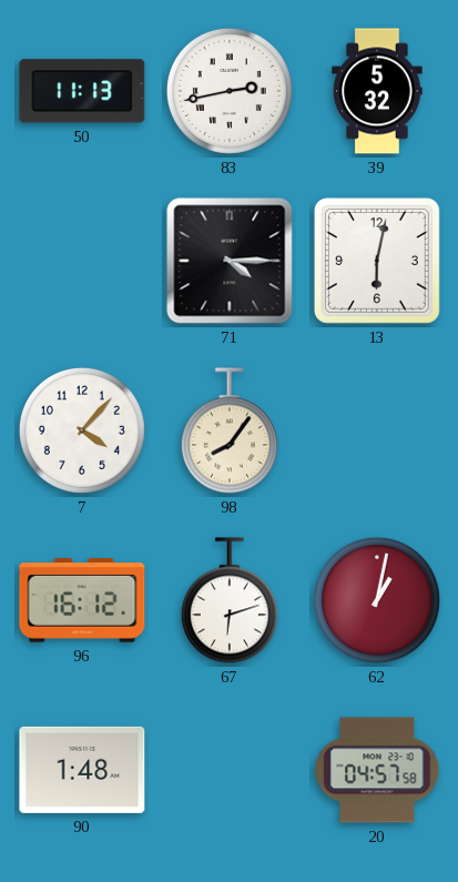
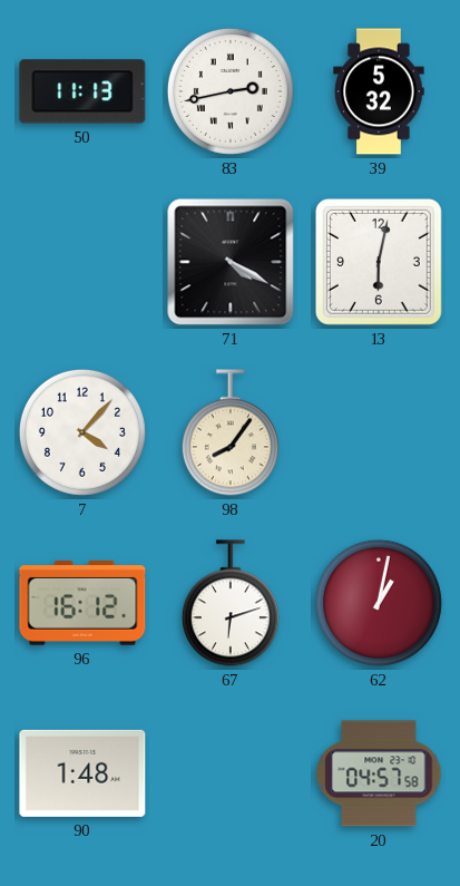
71: 4:15 -> 4:20
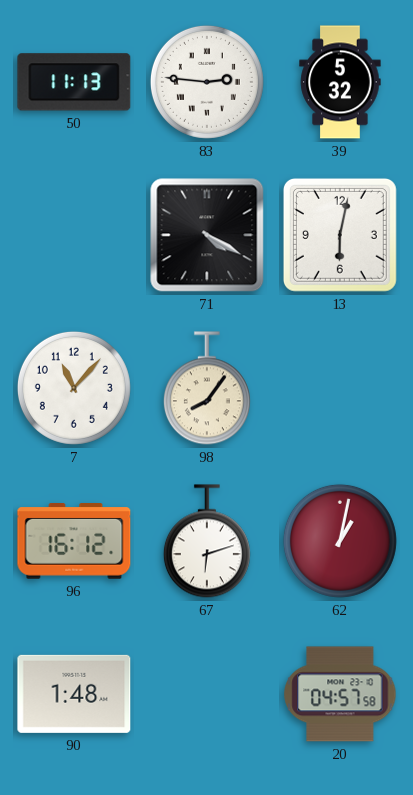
83: 2:43 -> 2:46
7: 4:07 -> 11:07
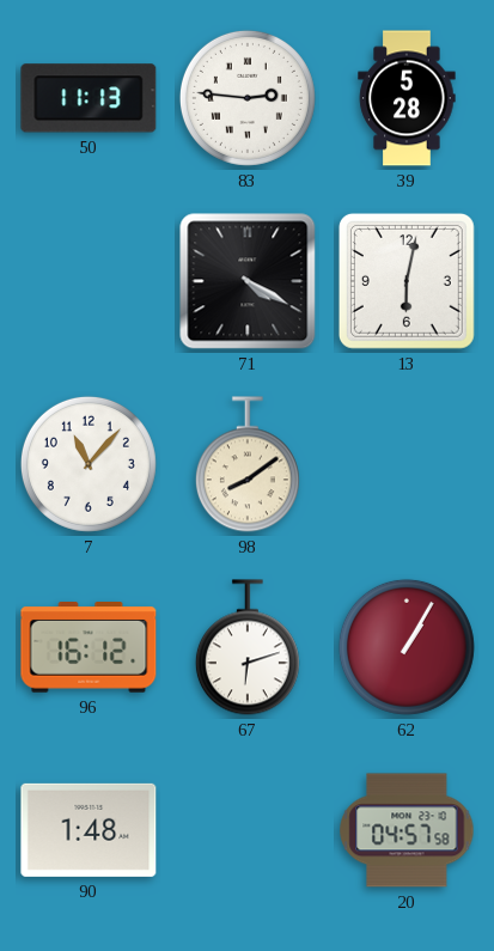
39: 5:32 -> 5:28
98: 8:06 -> 8:09
62: 1:02 -> 1:05
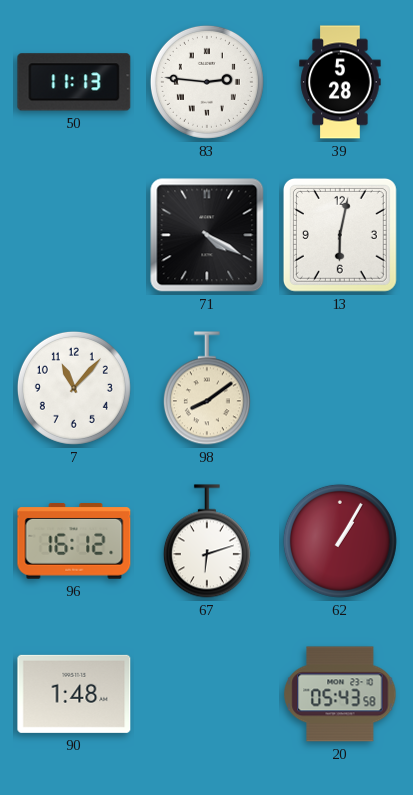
20: 04:57 -> 05:43
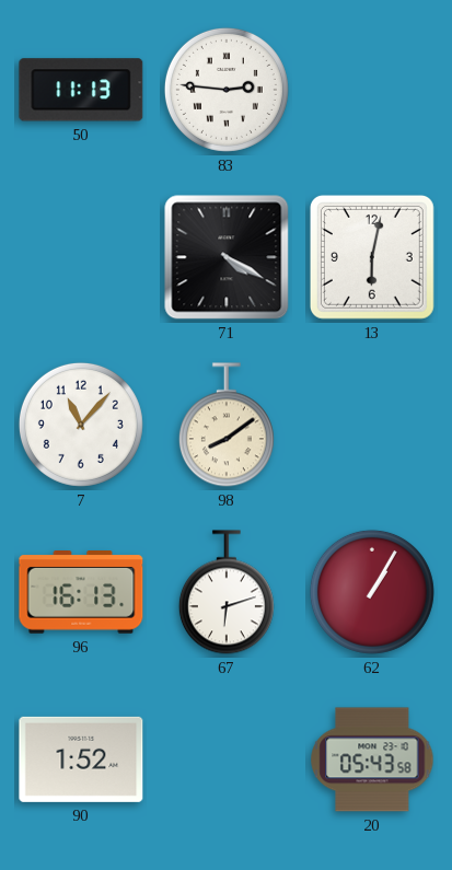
39: 5:28 -> none
96: 16:12 -> 16:13
90: 1:48 -> 1:52
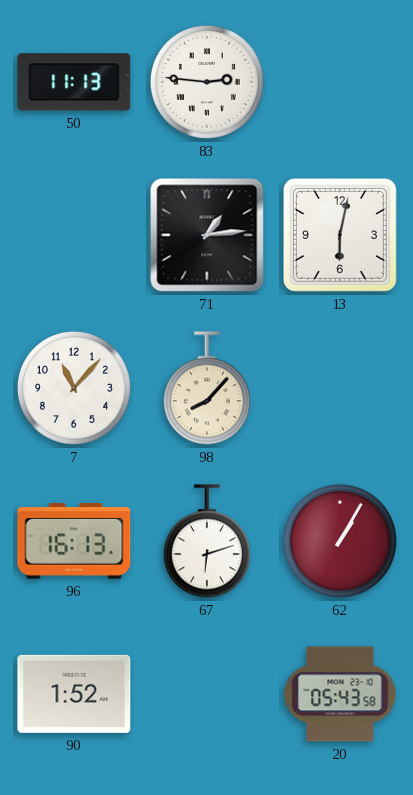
71: 4:20 -> 1:14
98: 8:09 -> 8:07
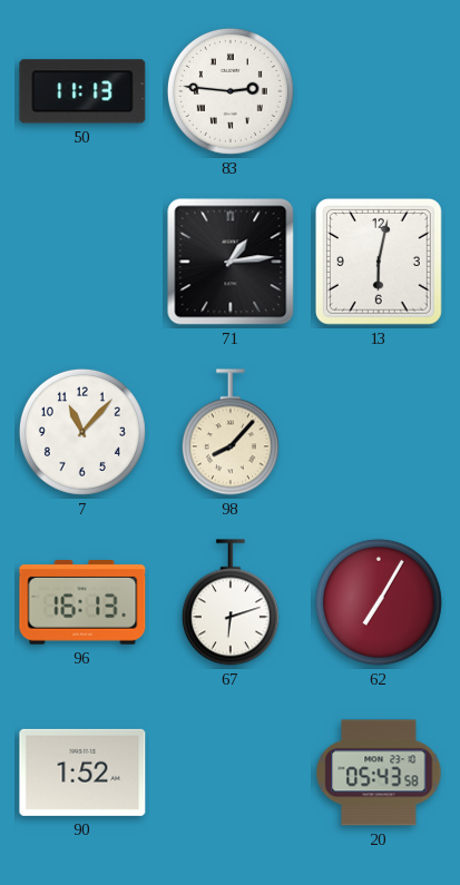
62: 1:05 -> 7:05
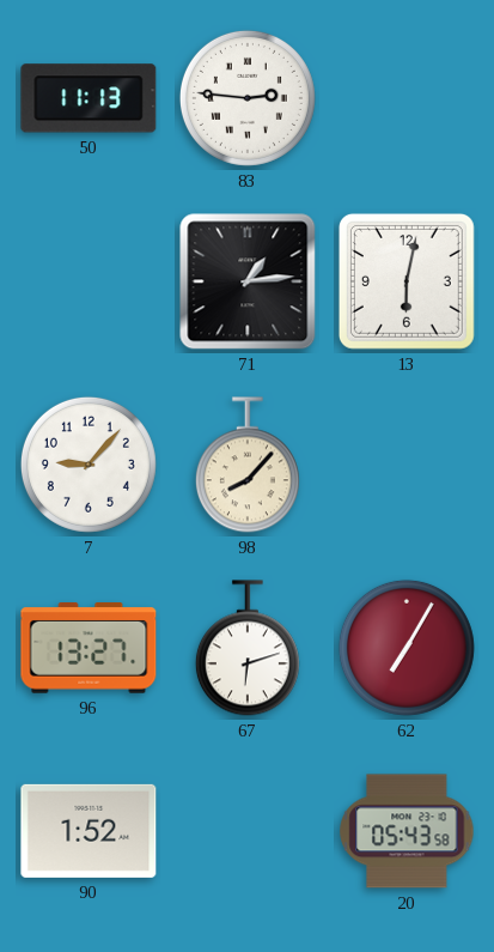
7: 11:07 -> 9:07
96: 16:13 -> 13:27
